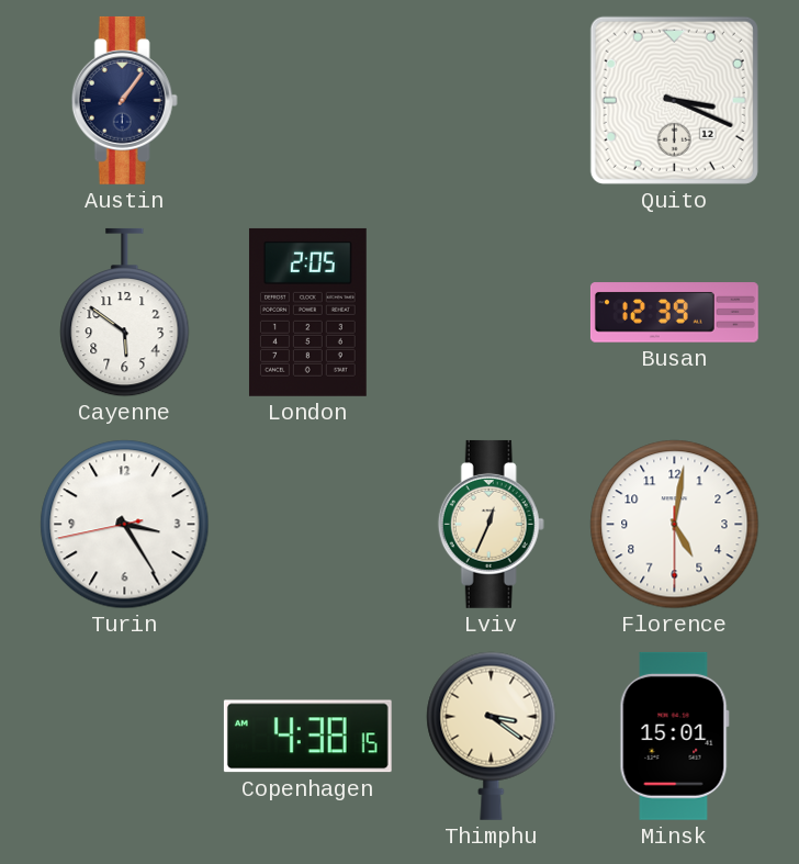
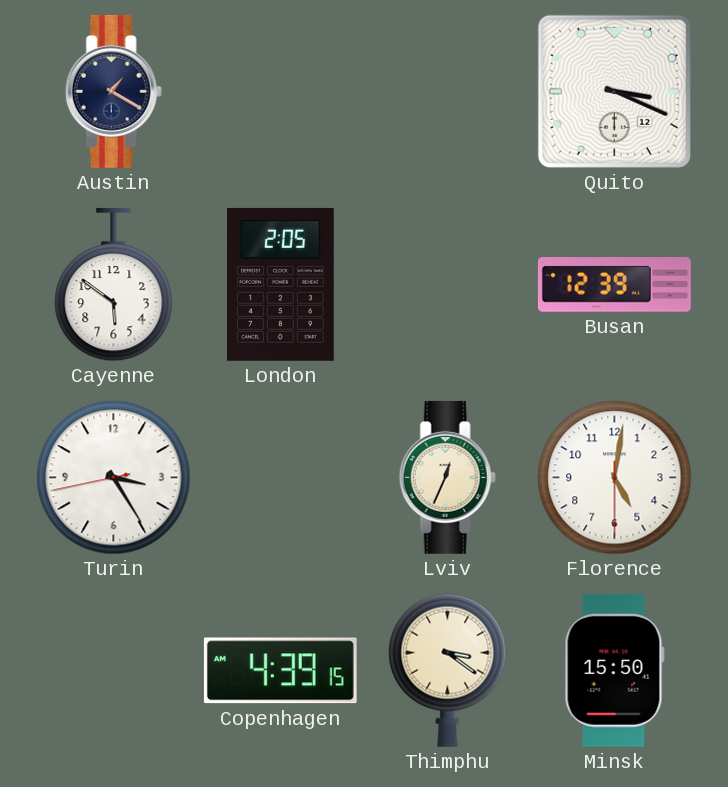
Austin: 1:06 -> 1:20
Copenhagen: 4:38 -> 4:39
Minsk: 15:01 -> 15:50
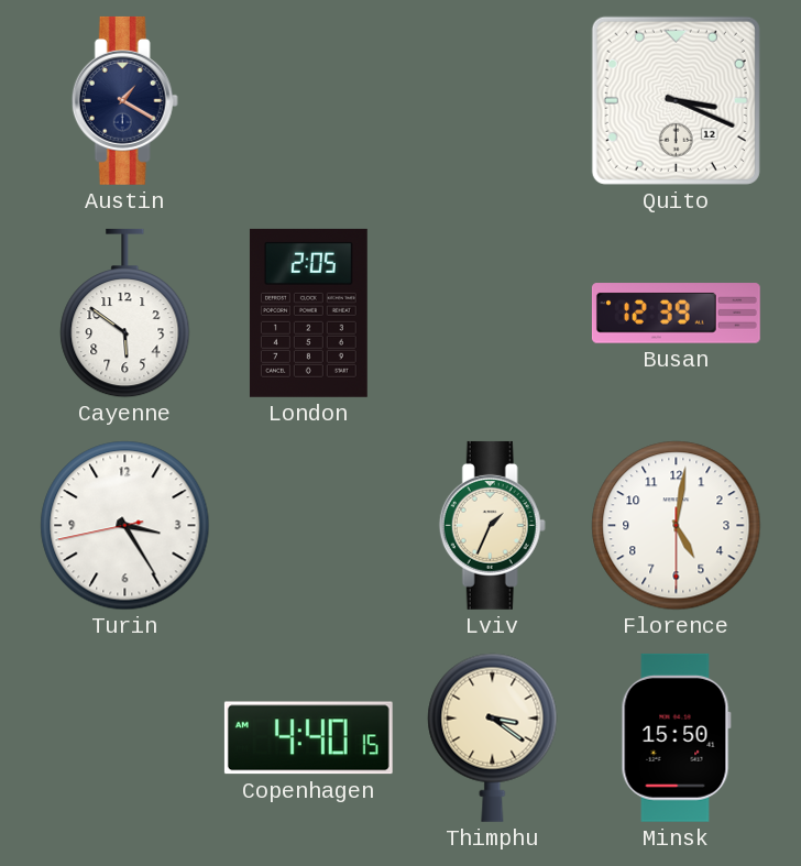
Lviv: 12:34 -> 1:34
Copenhagen: 4:39 -> 4:40
